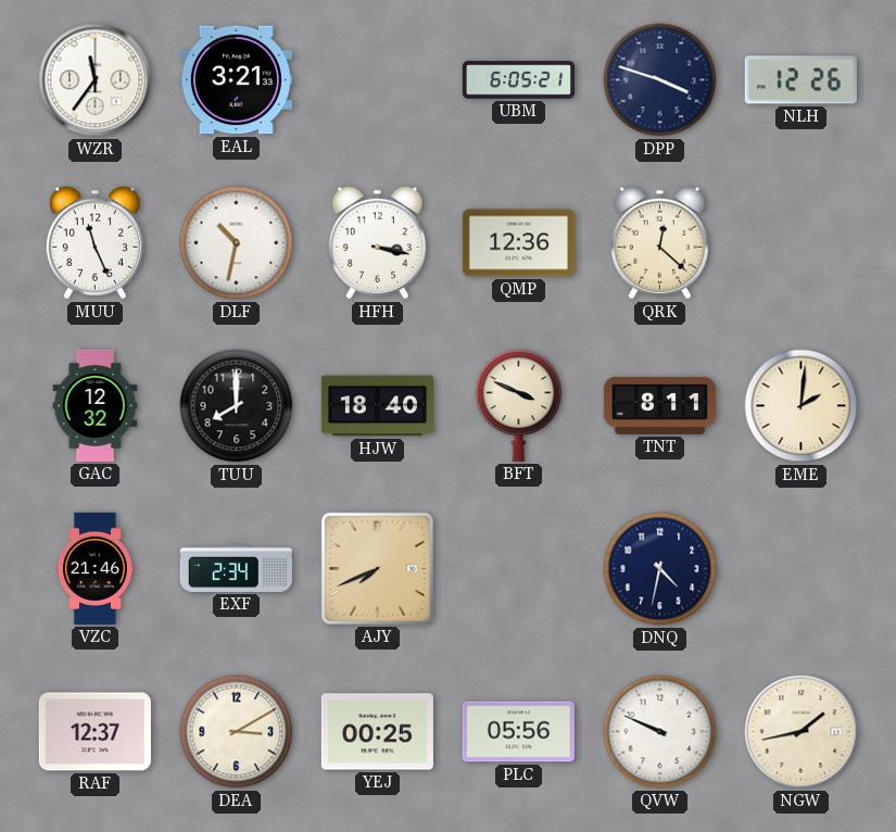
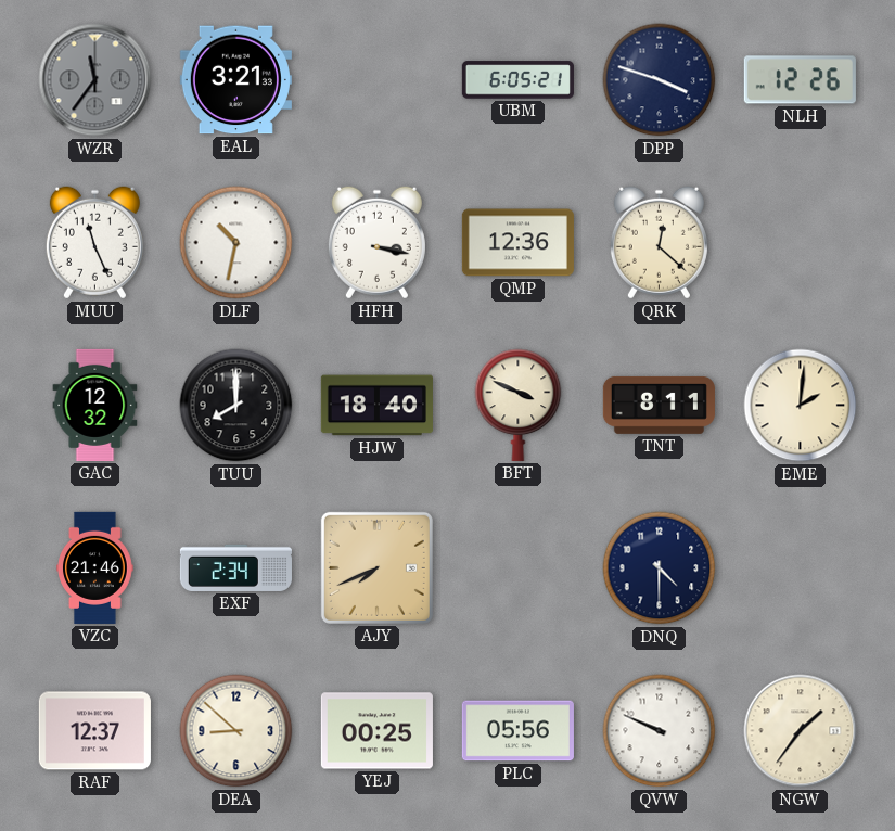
WZR dial: white -> grey
DNQ: 4:32 -> 4:30
DEA: 3:10 -> 8:52
NGW: 1:43 -> 1:36
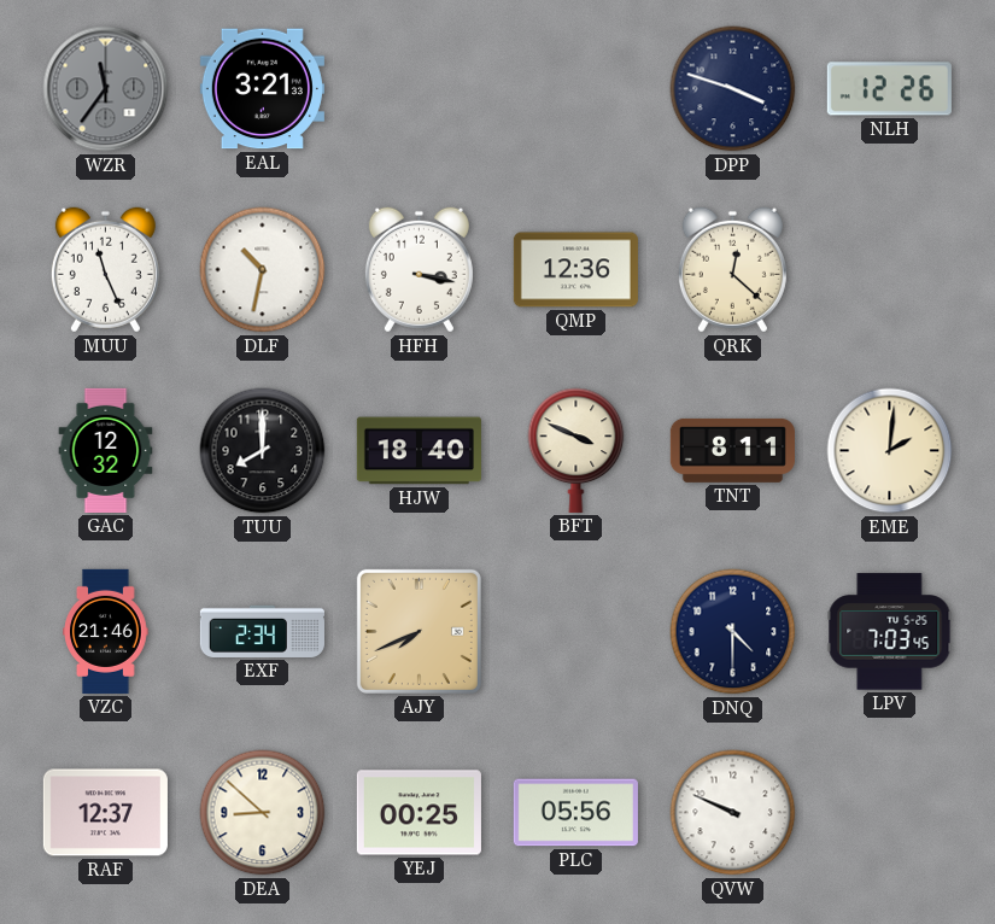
UBM: 6:05 -> none
LPV: none -> 7:03
NGW: 1:36 -> none
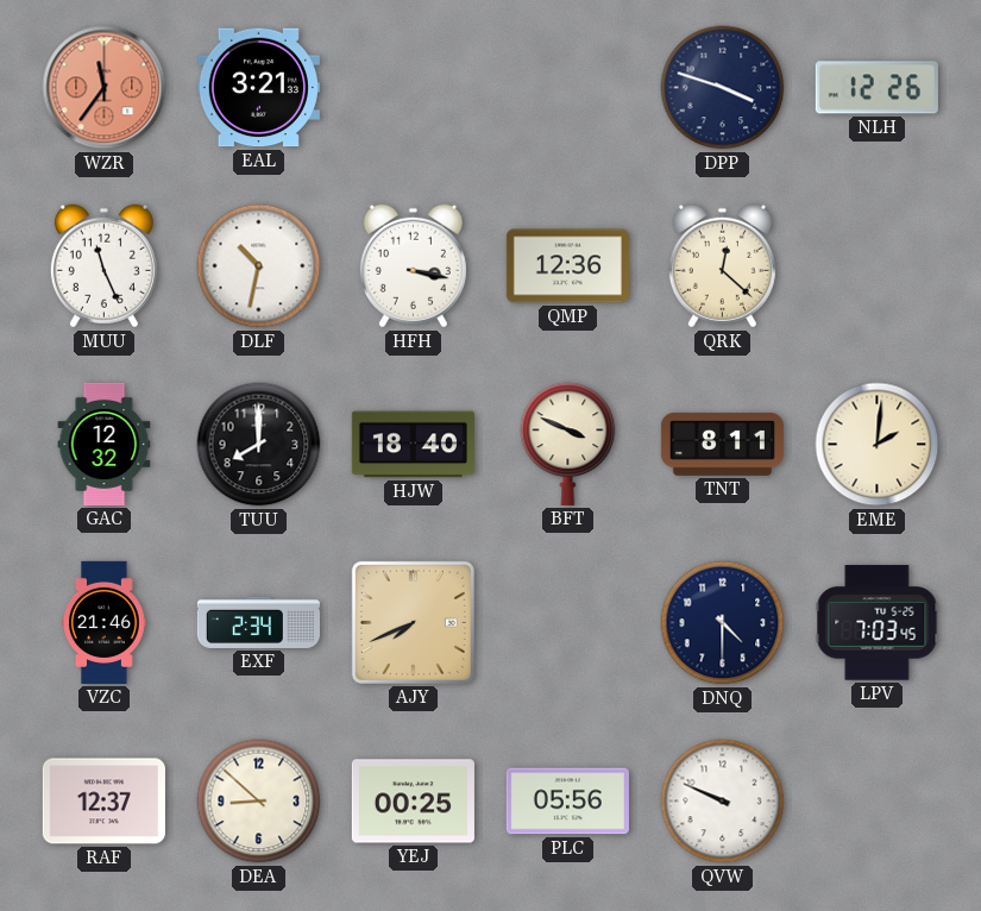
WZR dial: grey -> salmon
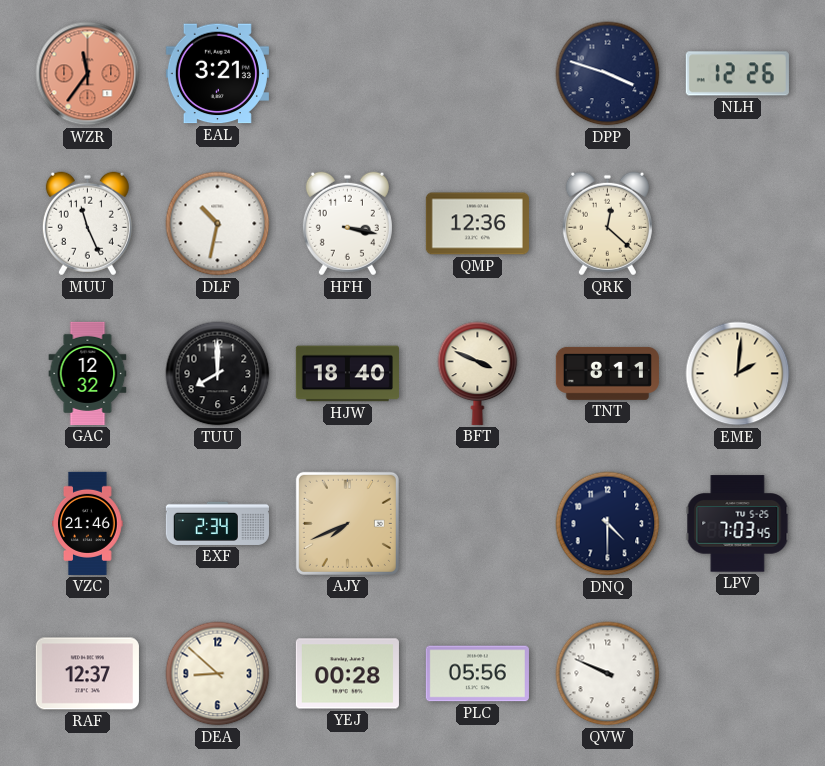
YEJ: 00:25 -> 00:28
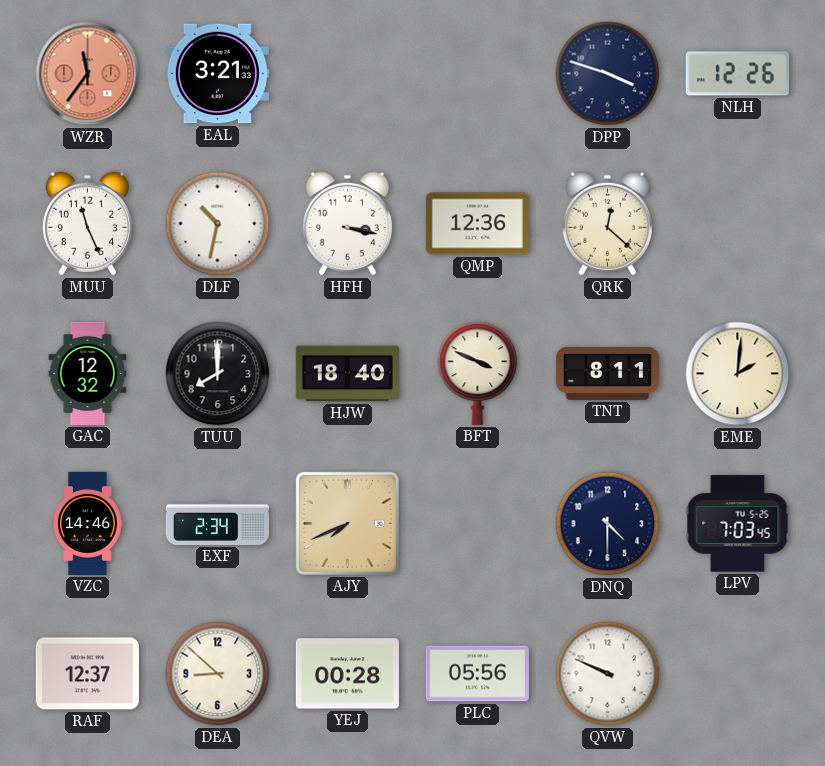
VZC: 21:46 -> 14:46
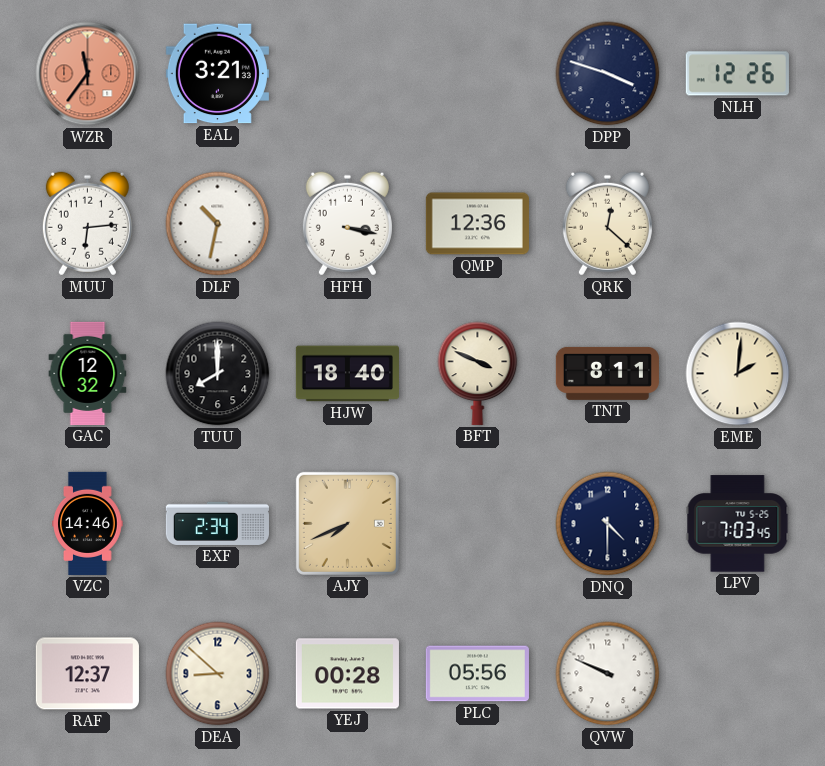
MUU: 11:26 -> 6:14
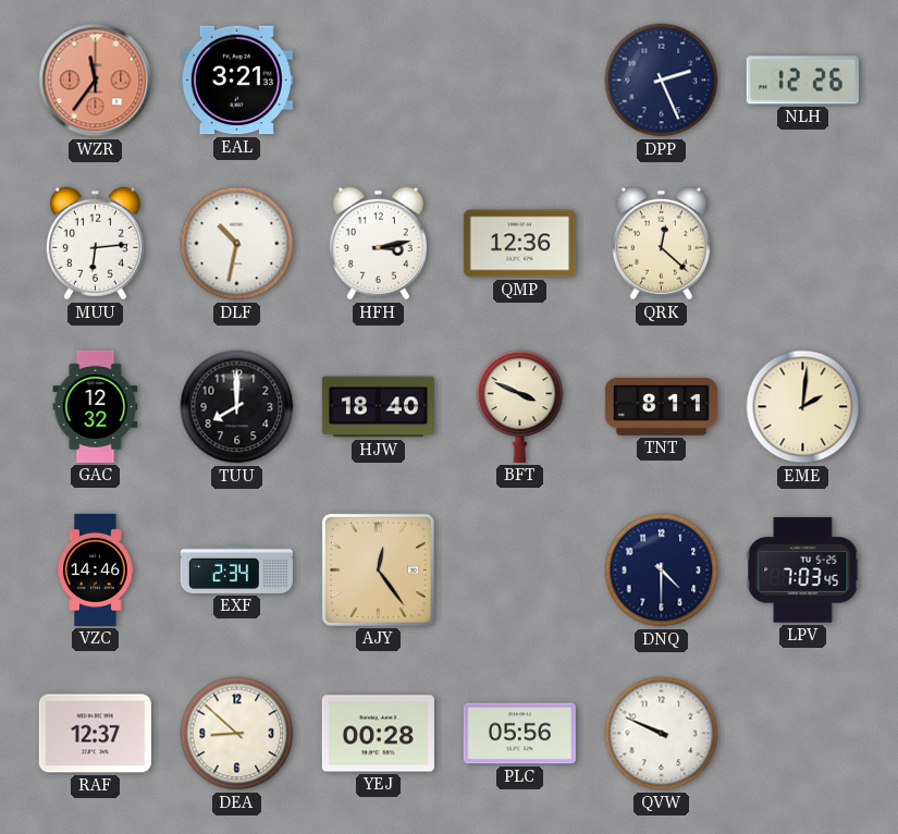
DPP: 3:48 -> 2:26
HFH: 3:17 -> 3:13
AJY: 7:41 -> 12:24
